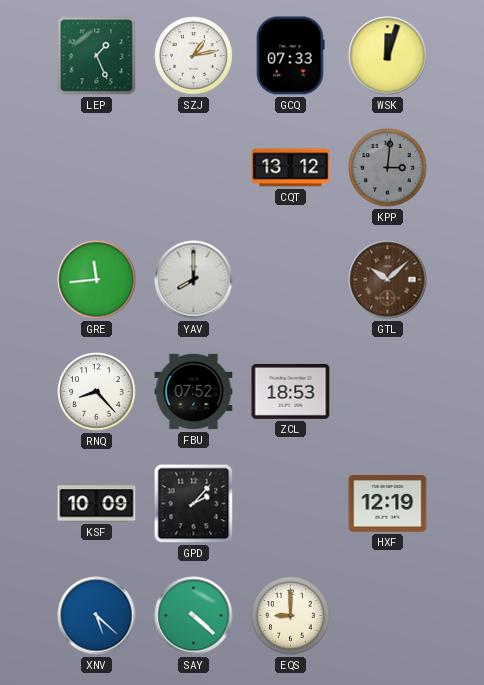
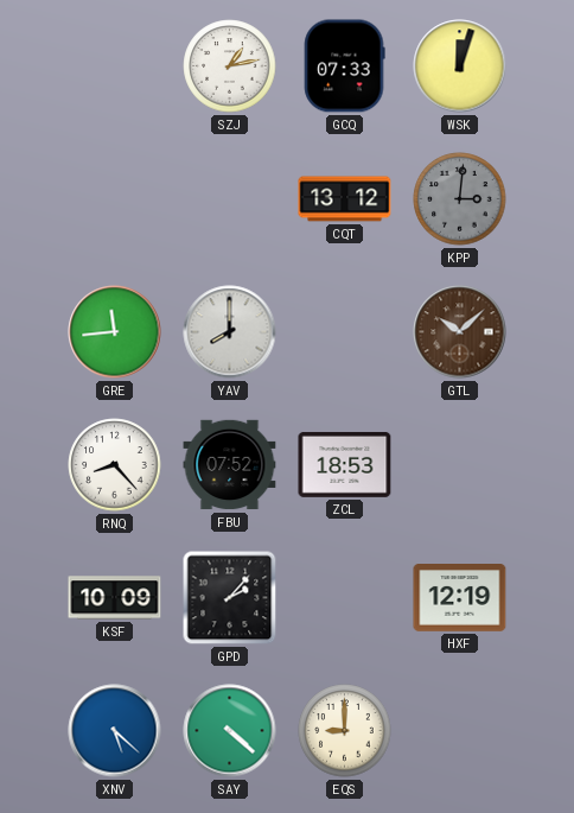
LEP: 1:26 -> none
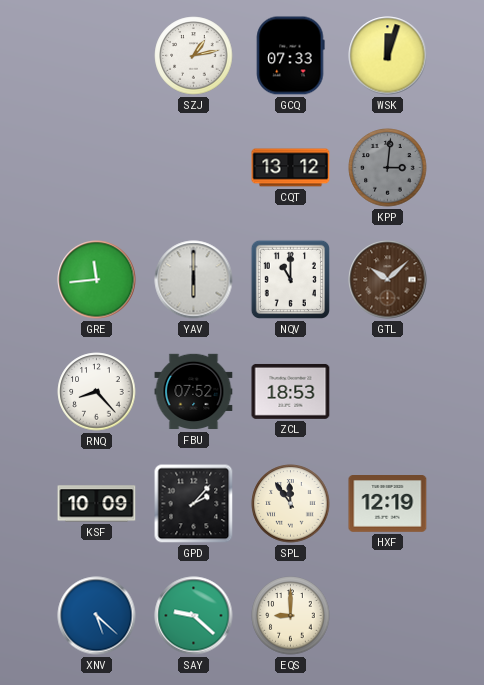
YAV: 8:00 -> 6:00
NQV: none -> 11:00
SPL: none -> 11:54
SAY: 4:22 -> 9:22
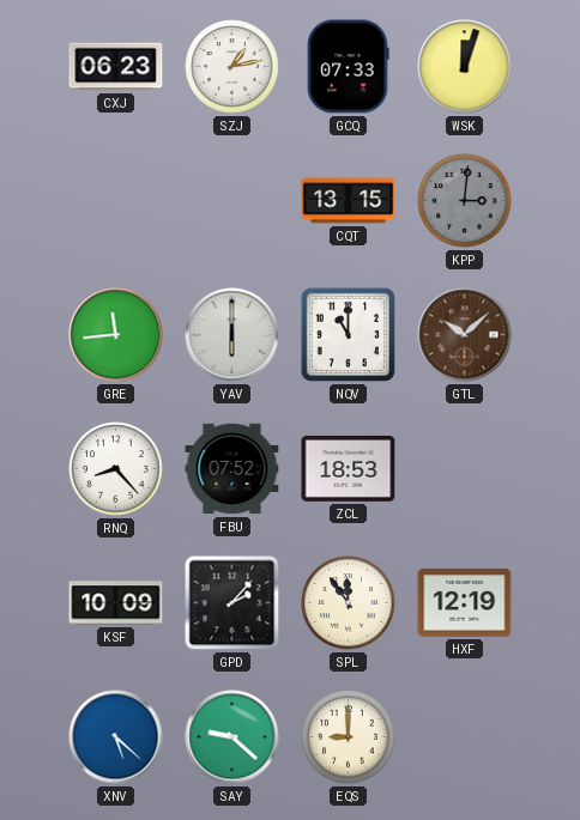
CXJ: none -> 06:23
CQT: 13:12 -> 13:15
